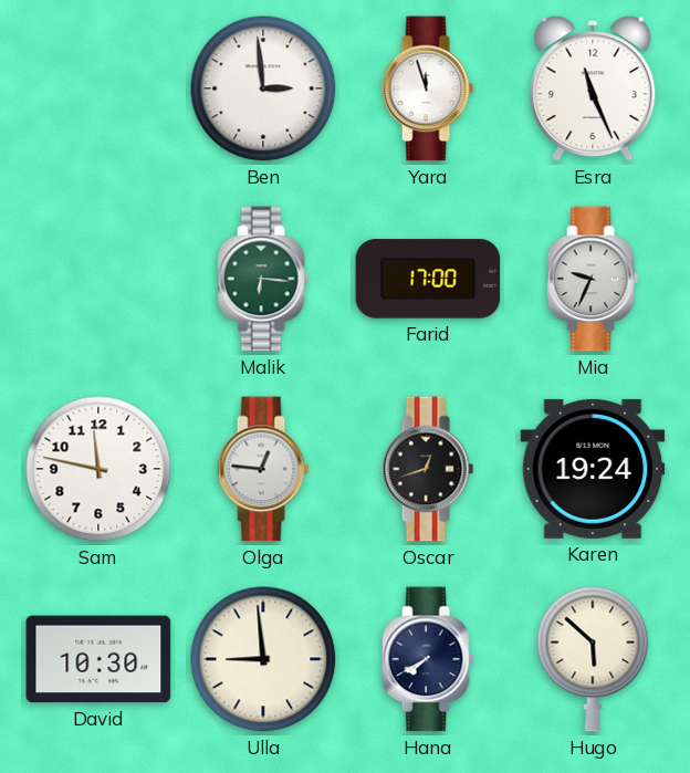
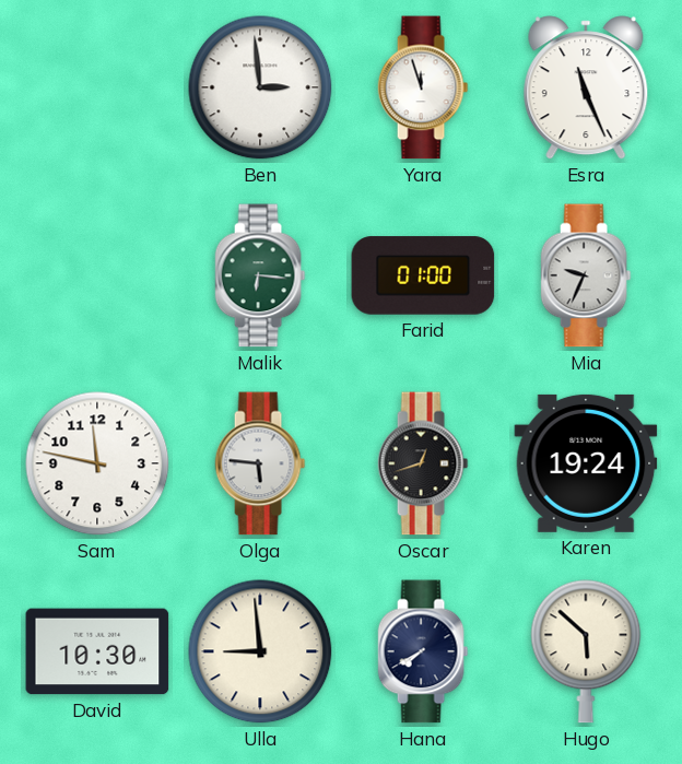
Farid: 17:00 -> 01:00
Olga: 12:46 -> 5:46
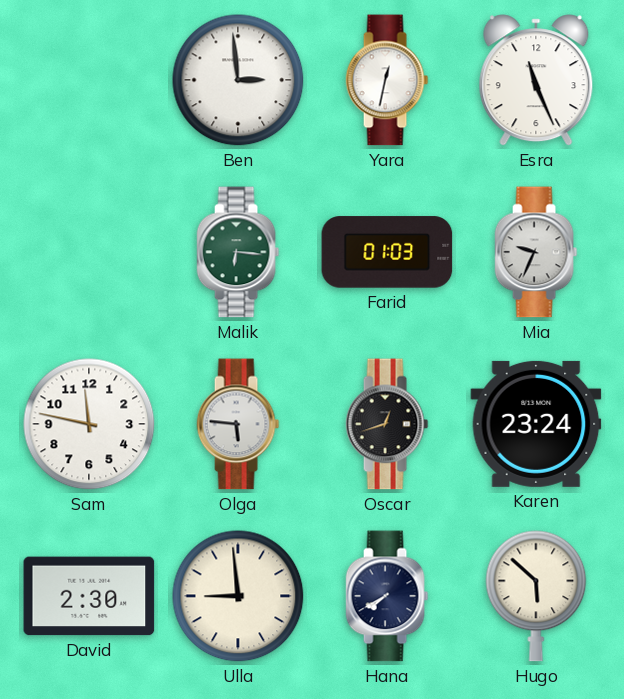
Yara: 11:57 -> 12:32
Farid: 01:00 -> 01:03
Karen: 19:24 -> 23:24
David: 10:30 -> 2:30
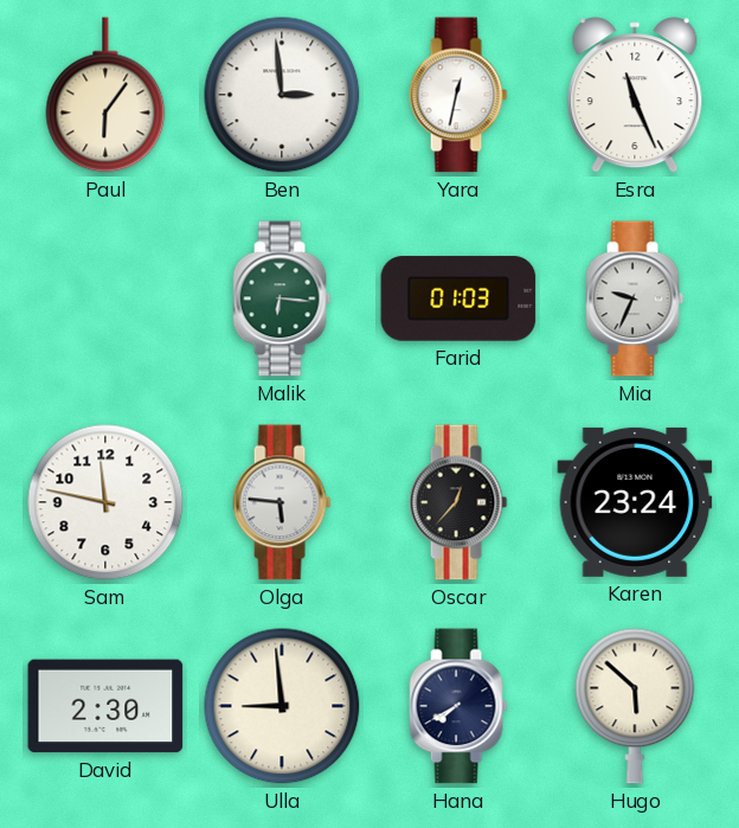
Paul: none -> 6:06
Oscar: 12:42 -> 12:37
